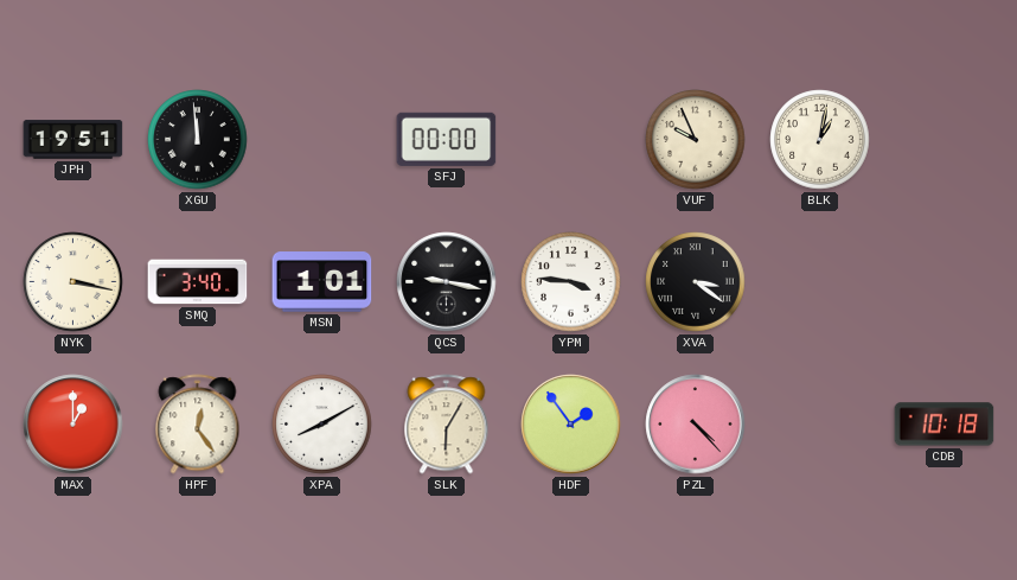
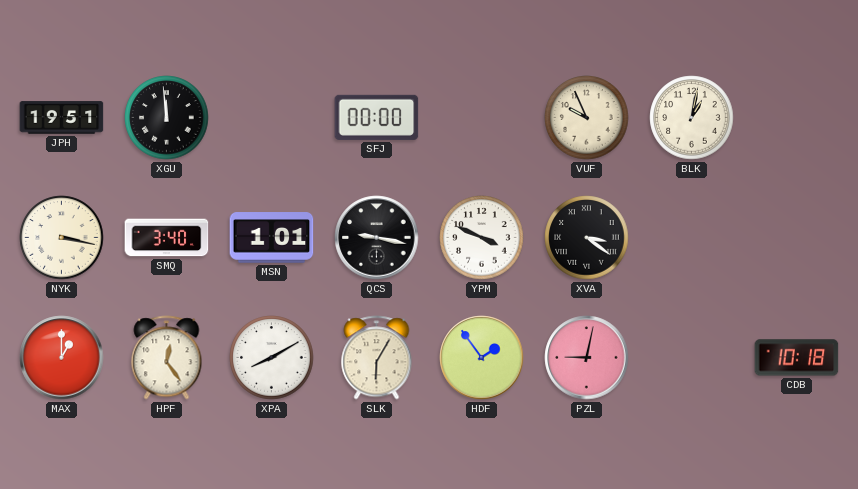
YPM: 3:46 -> 3:49
PZL: 4:23 -> 9:02
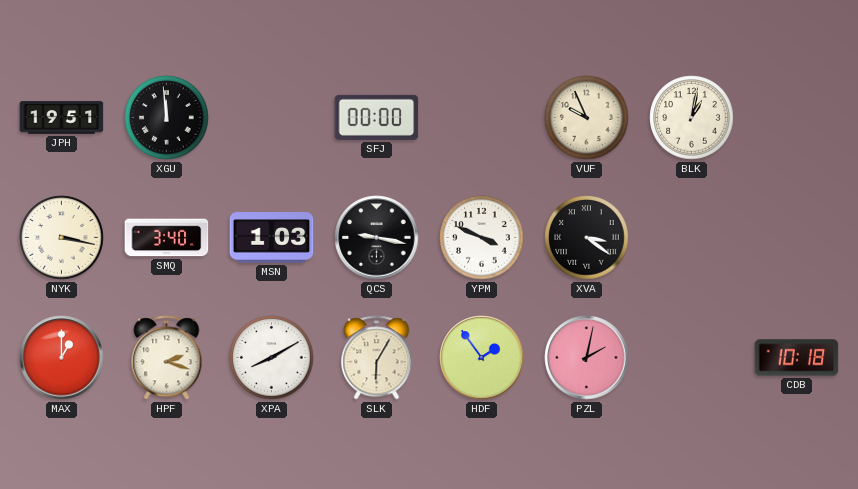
MSN: 1:01 -> 1:03
HPF: 12:24 -> 2:18
PZL: 9:02 -> 2:02
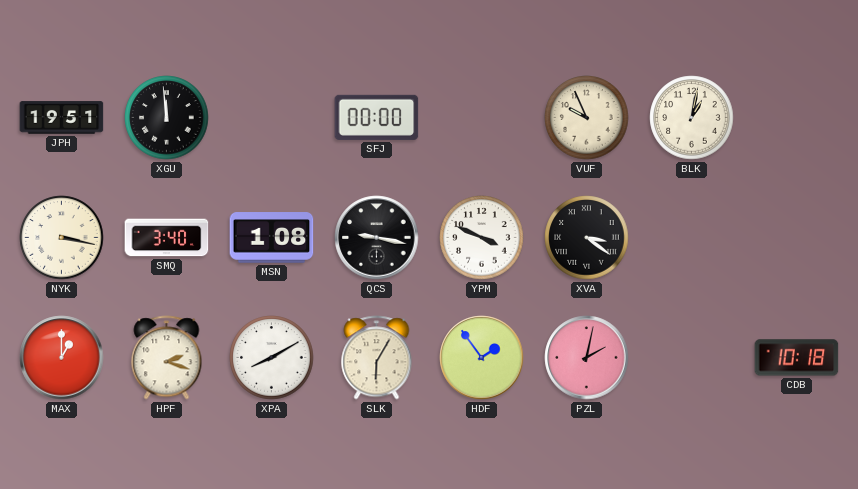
MSN: 1:03 -> 1:08
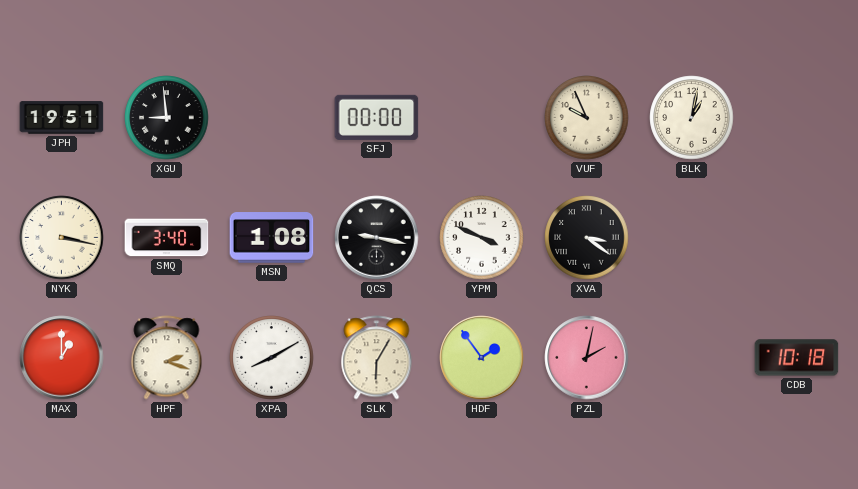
XGU: 11:59 -> 8:59
